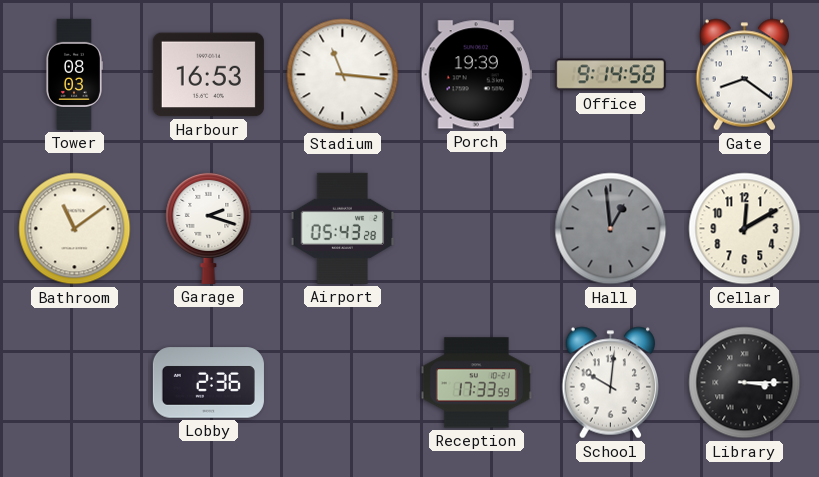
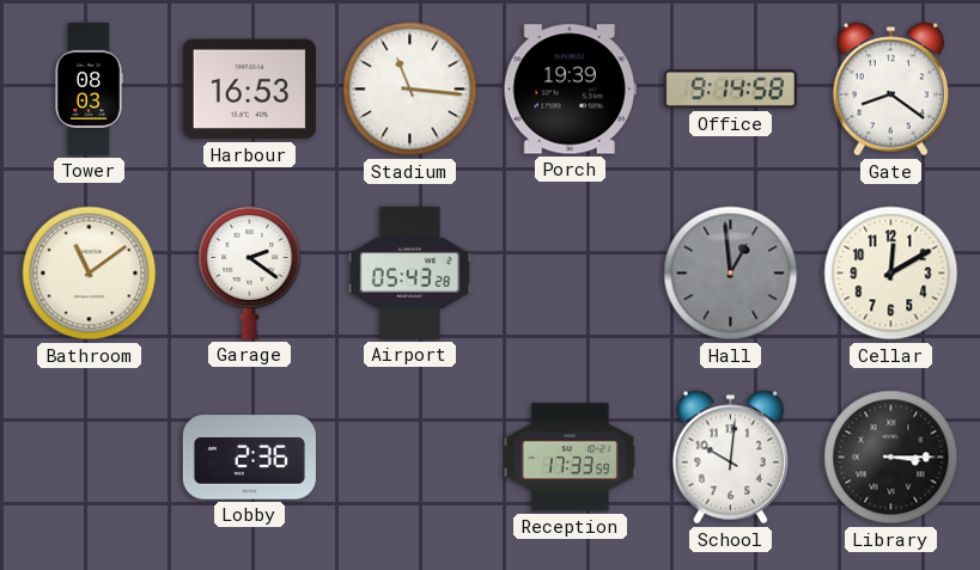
Garage: 2:18 -> 2:21
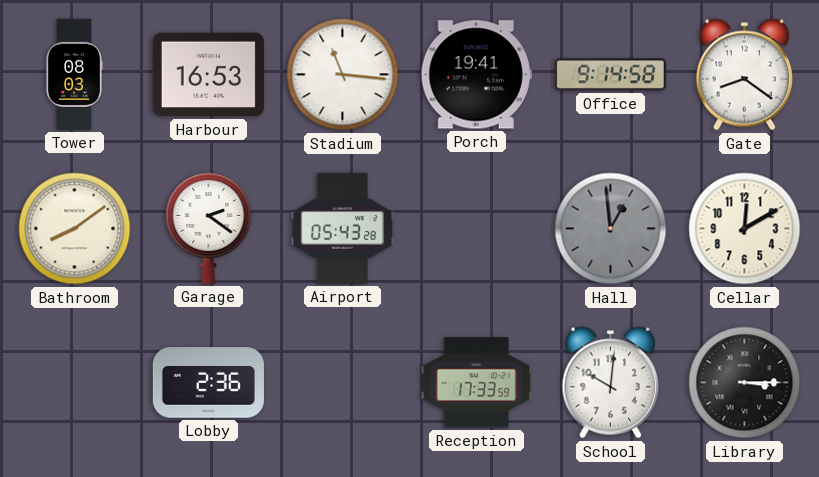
Porch: 19:39 -> 19:41
Bathroom: 11:09 -> 8:09
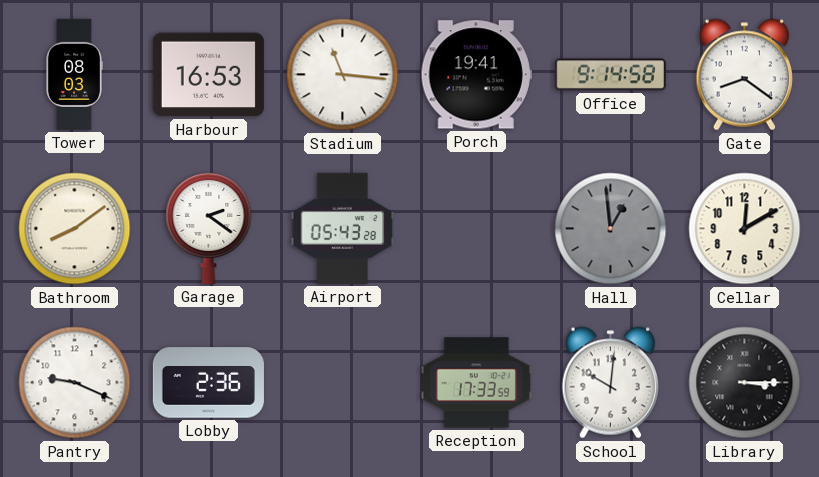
Pantry: none -> 9:19
